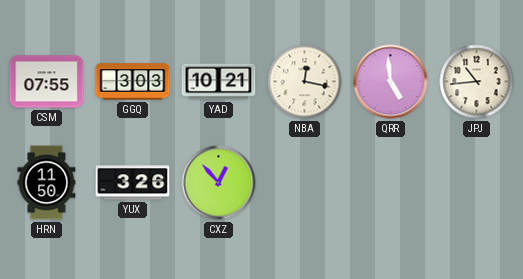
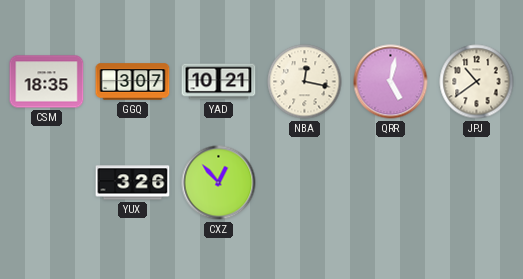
CSM: 07:55 -> 18:35
GGQ: 3:03 -> 3:07
QRR: 4:59 -> 5:02
JPJ: 10:44 -> 10:39
HRN: 11:50 -> none
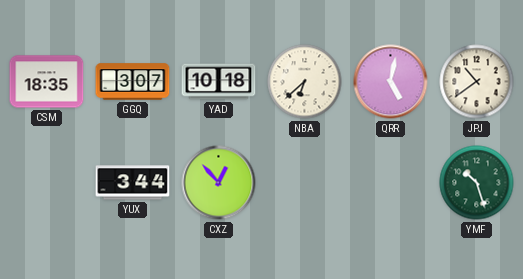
YAD: 10:21 -> 10:18
NBA: 12:17 -> 6:38
YUX: 3:26 -> 3:44
YMF: none -> 10:27
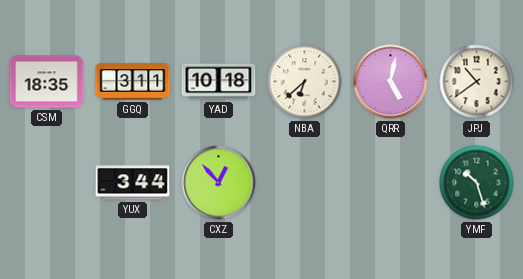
GGQ: 3:07 -> 3:11
